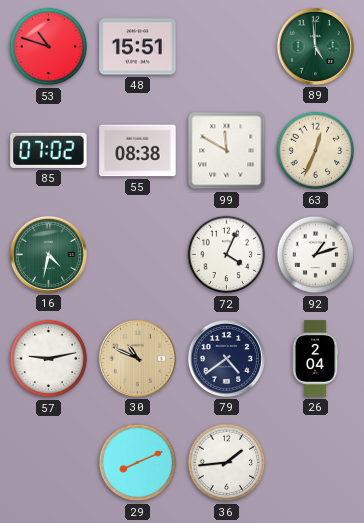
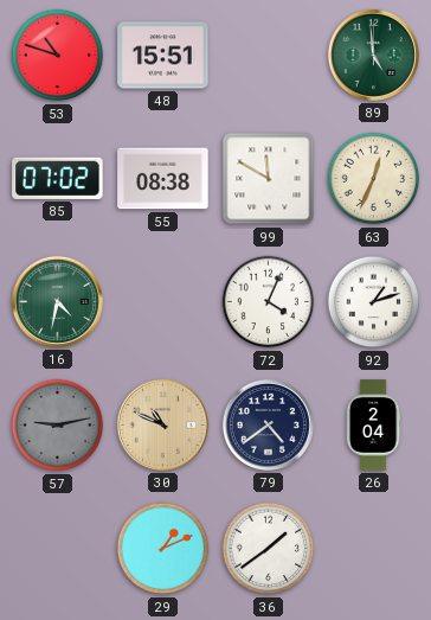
57 dial: white -> grey
29: 8:11 -> 1:11
36: 1:44 -> 1:39
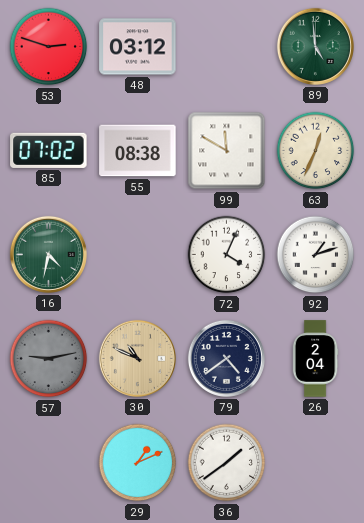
53: 10:48 -> 2:48
48: 15:51 -> 03:12
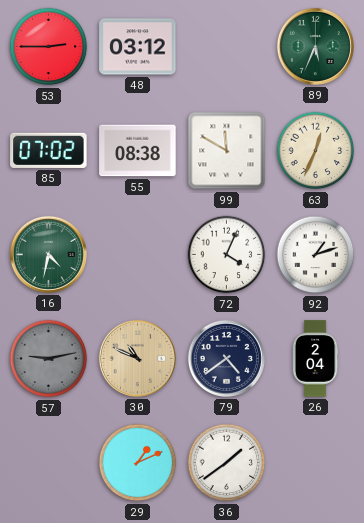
53: 2:48 -> 2:45
89: 4:59 -> 5:34
